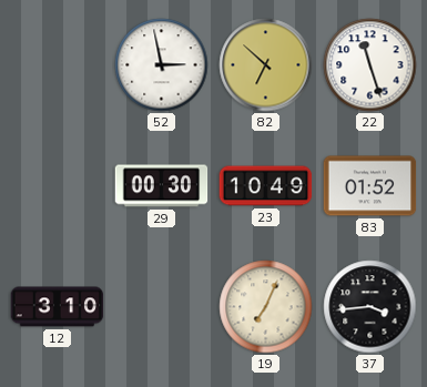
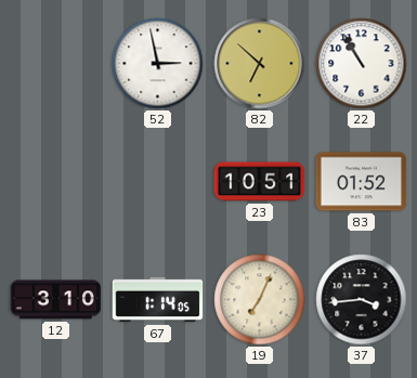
22: 11:27 -> 10:55
29: 00:30 -> none
23: 10:49 -> 10:51
67: none -> 1:14
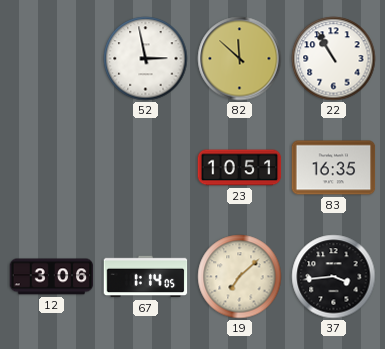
82: 6:52 -> 11:52
83: 01:52 -> 16:35
12: 3:10 -> 3:06
19: 7:04 -> 7:08
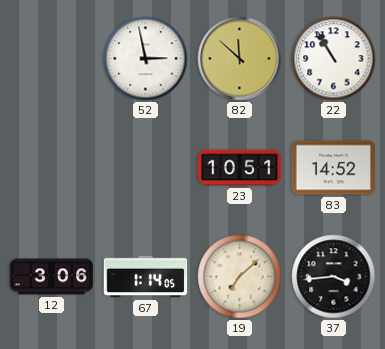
83: 16:35 -> 14:52
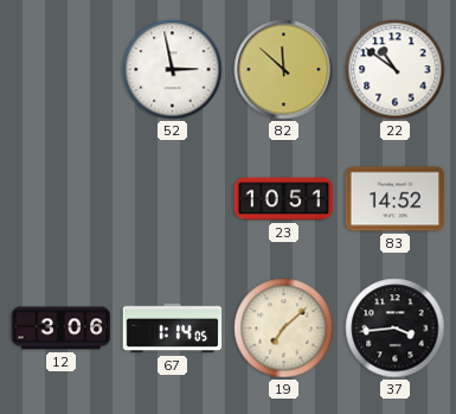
22: 10:55 -> 10:51
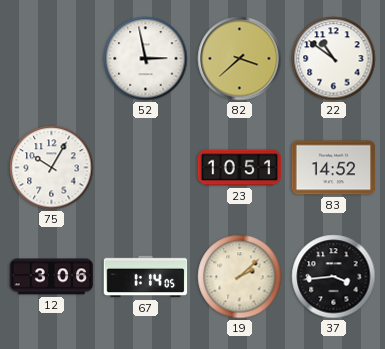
82: 11:52 -> 3:38
75: none -> 10:05
19: 7:08 -> 2:08
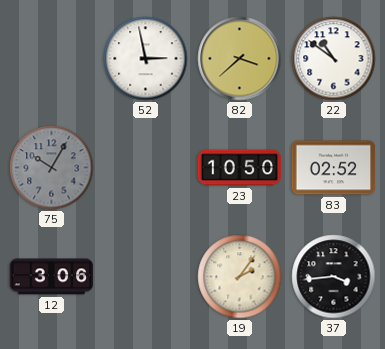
75 dial: white -> grey
23: 10:51 -> 10:50
83: 14:52 -> 02:52
67: 1:14 -> none
19: 2:08 -> 2:06
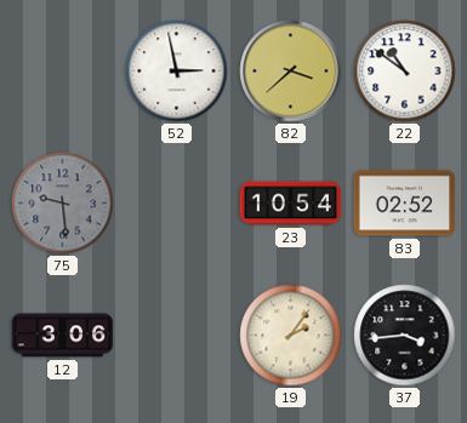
75: 10:05 -> 9:29
23: 10:50 -> 10:54
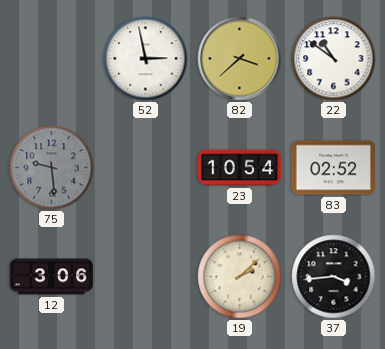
19: 2:06 -> 2:08
